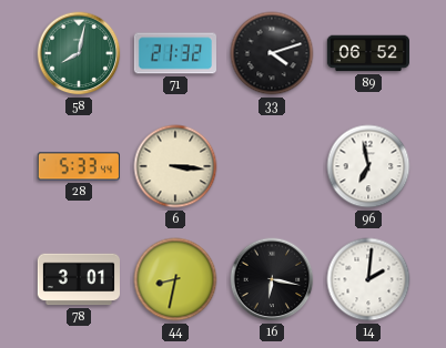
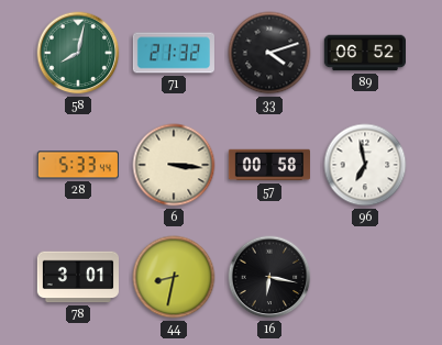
57: none -> 00:58
14: 2:01 -> none
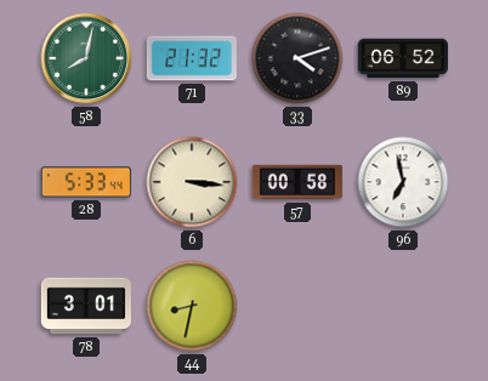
16: 6:17 -> none
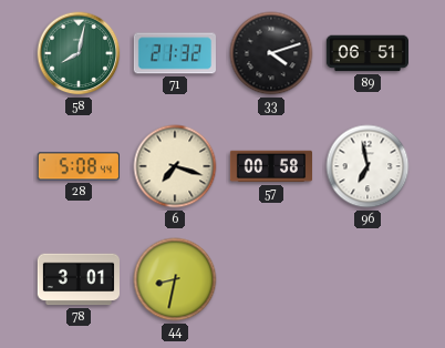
89: 06:52 -> 06:51
28: 5:33 -> 5:08
6: 3:16 -> 7:18
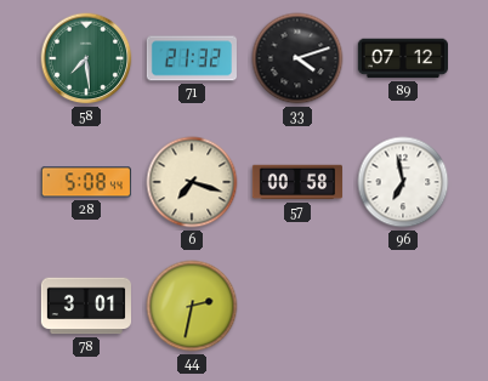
58: 8:02 -> 7:29
89: 06:51 -> 07:12
44: 8:32 -> 2:32
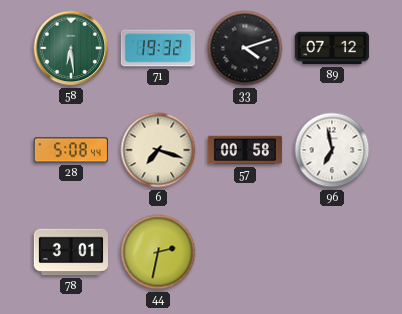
58: 7:29 -> 6:29
71: 21:32 -> 19:32
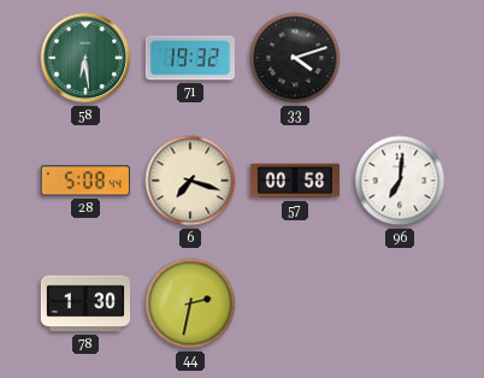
89: 07:12 -> none
96: 6:58 -> 7:01
78: 3:01 -> 1:30
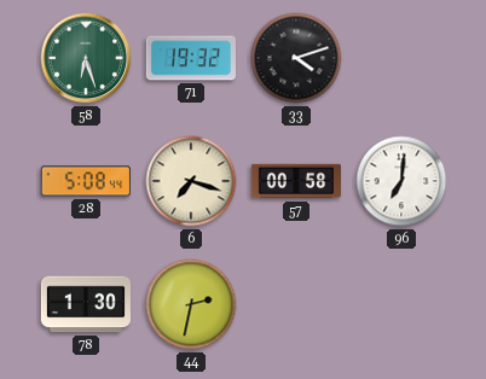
58: 6:29 -> 6:27
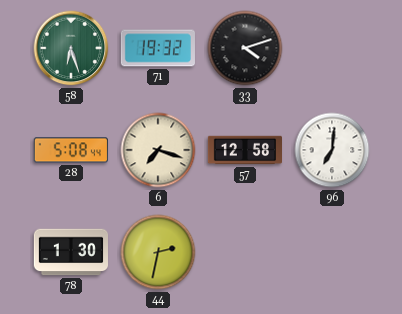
57: 00:58 -> 12:58
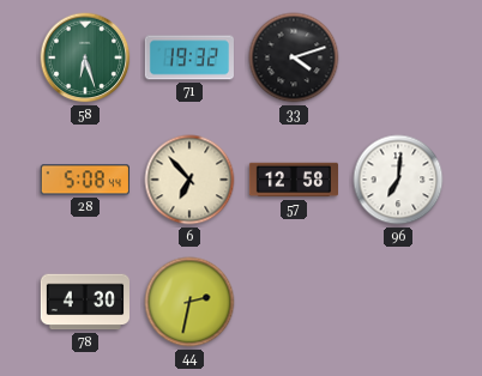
6: 7:18 -> 6:53
78: 1:30 -> 4:30
